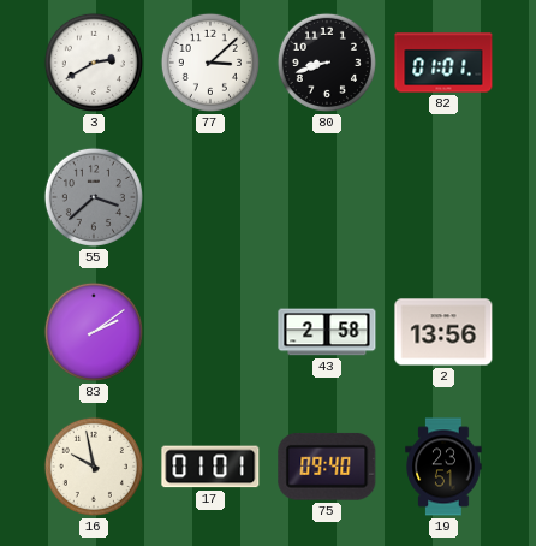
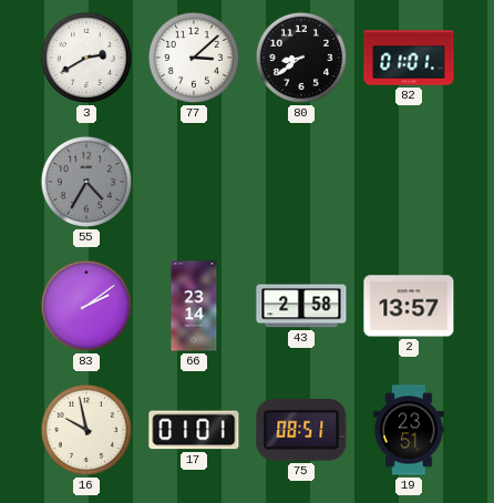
80: 8:42 -> 8:39
55: 3:38 -> 4:35
66: none -> 23:14
2: 13:56 -> 13:57
75: 09:40 -> 08:51
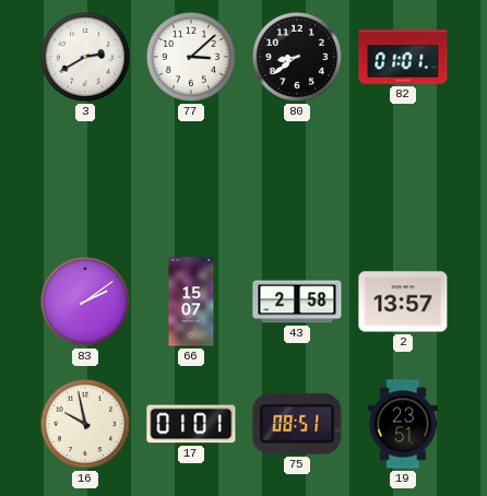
55: 4:35 -> none
66: 23:14 -> 15:07
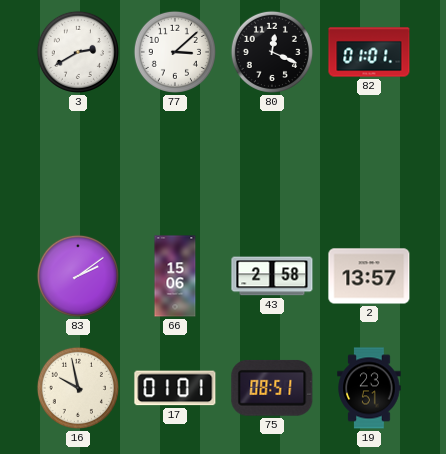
80: 8:39 -> 12:19
66: 15:07 -> 15:06
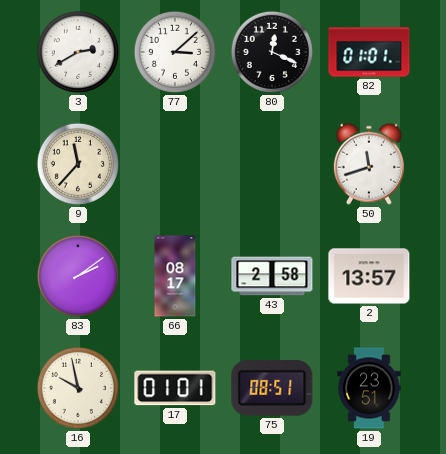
9: none -> 11:37
50: none -> 11:42
66: 15:06 -> 08:17
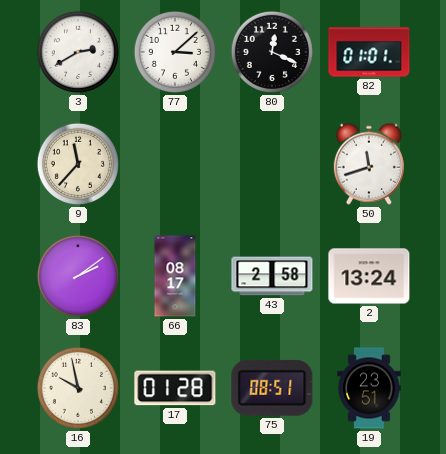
2: 13:57 -> 13:24
17: 01:01 -> 01:28
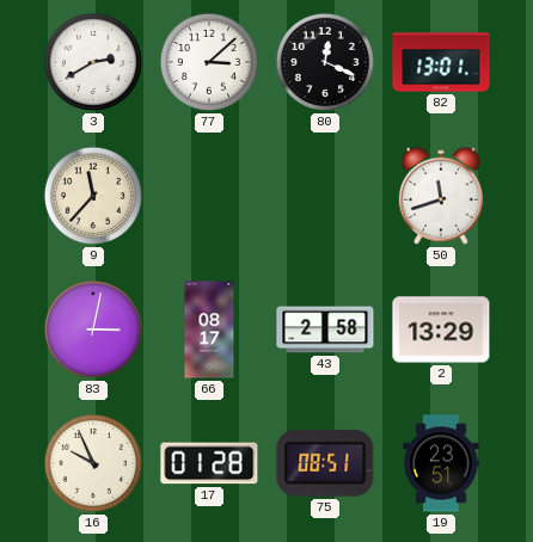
82: 01:01 -> 13:01
83: 2:09 -> 3:02
2: 13:24 -> 13:29
16: 9:58 -> 9:56
